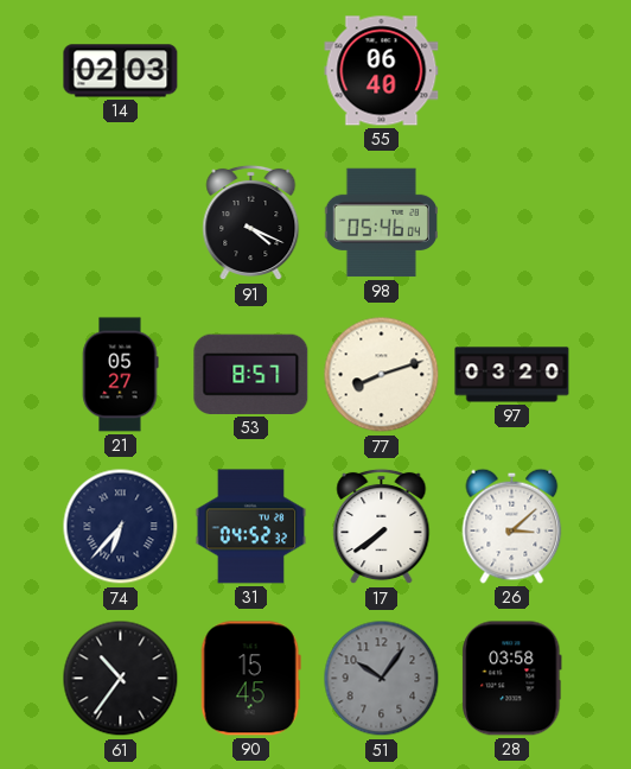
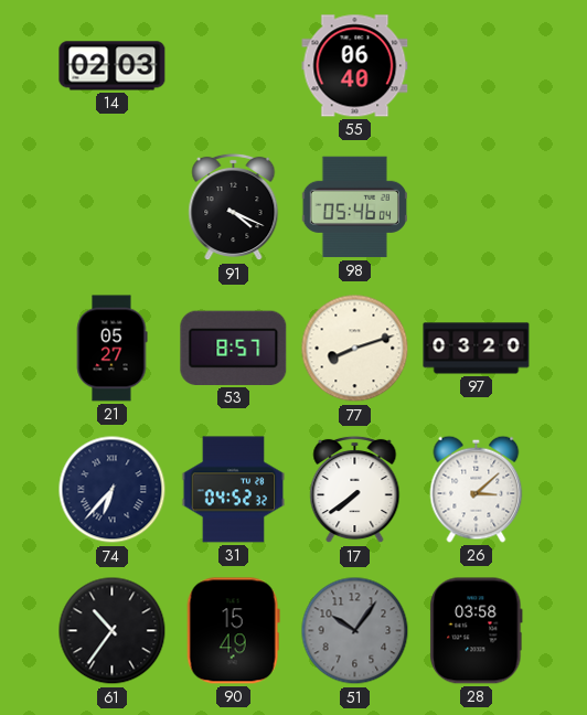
90: 15:45 -> 15:49
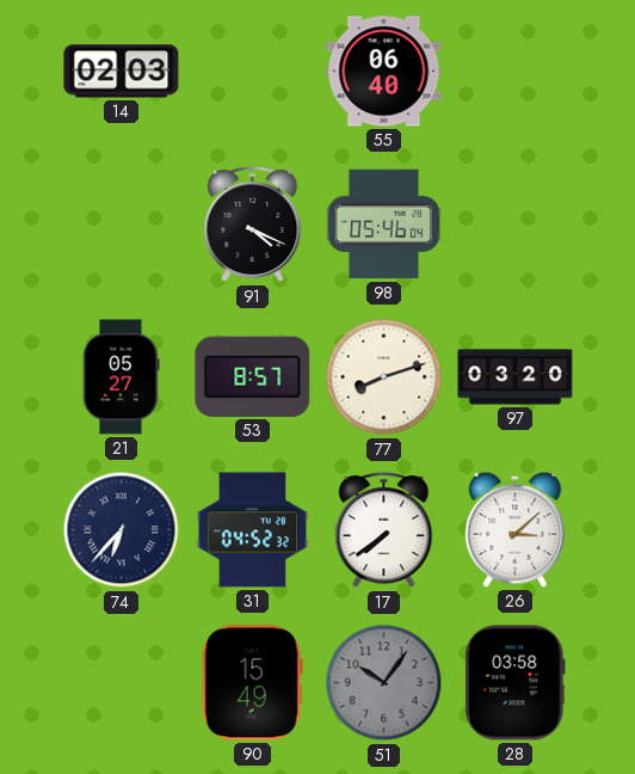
61: 10:36 -> none
